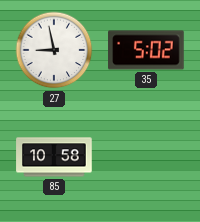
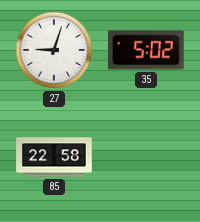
27: 8:58 -> 9:03
85: 10:58 -> 22:58
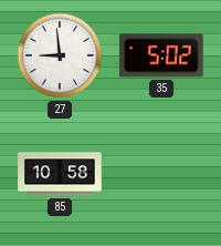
27: 9:03 -> 8:59
85: 22:58 -> 10:58
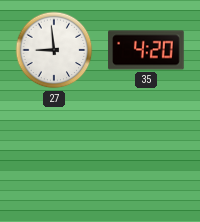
35: 5:02 -> 4:20
85: 10:58 -> none
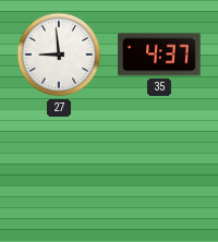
35: 4:20 -> 4:37
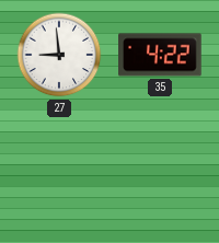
35: 4:37 -> 4:22
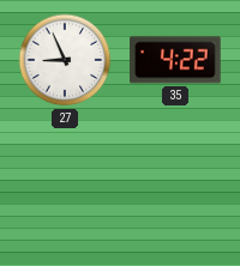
27: 8:59 -> 8:56
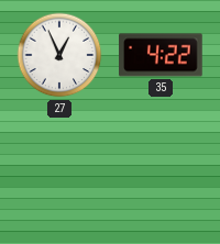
27: 8:56 -> 12:56
